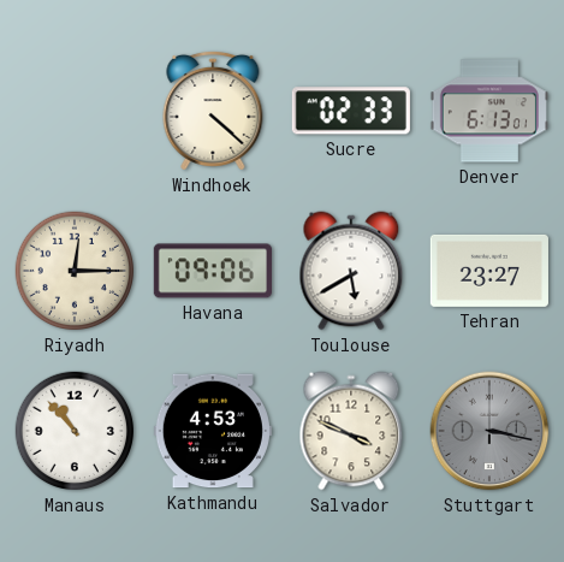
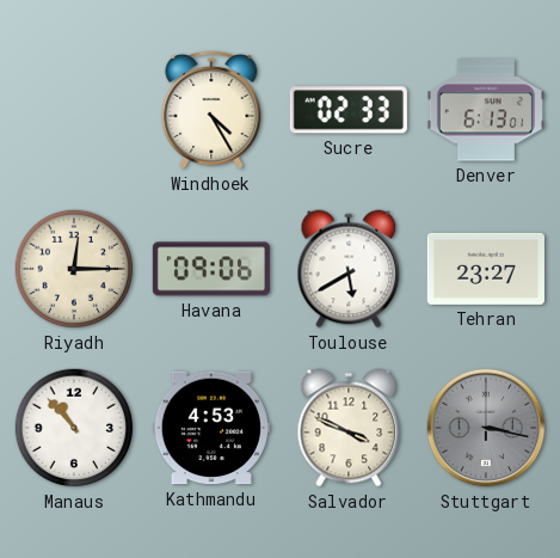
Windhoek: 4:22 -> 4:25
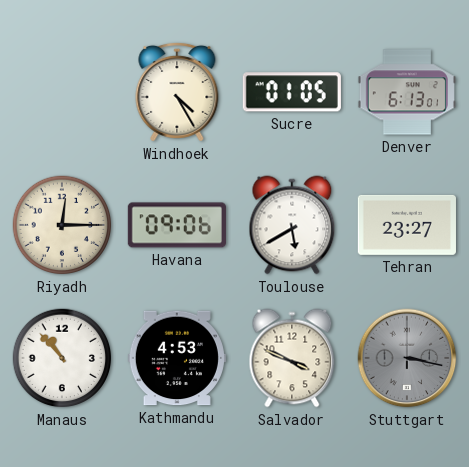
Sucre: 02:33 -> 01:05
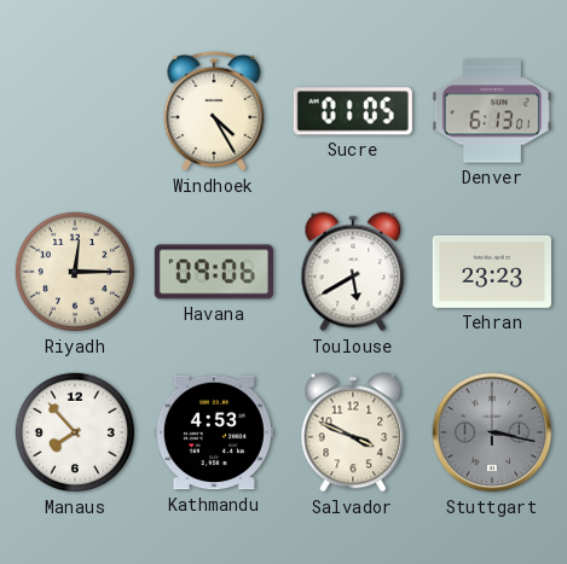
Tehran: 23:27 -> 23:23
Manaus: 10:53 -> 7:53
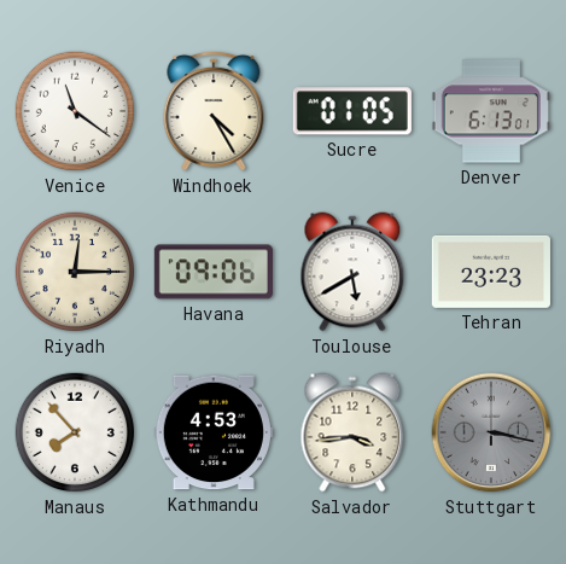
Venice: none -> 11:21
Salvador: 3:49 -> 3:44
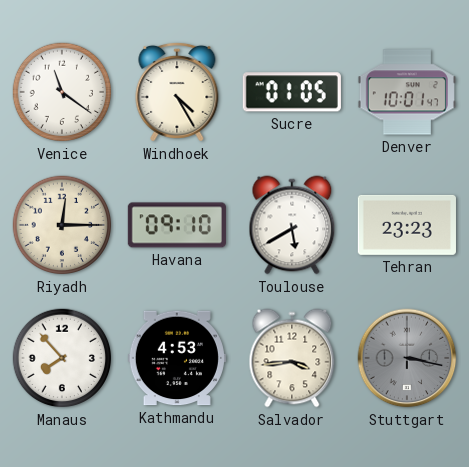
Denver: 6:13 -> 10:01
Havana: 09:06 -> 09:10
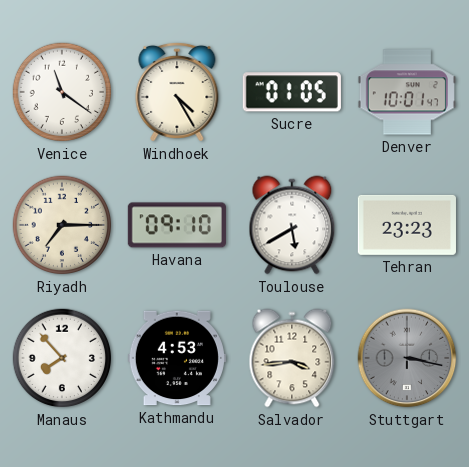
Riyadh: 12:15 -> 7:15
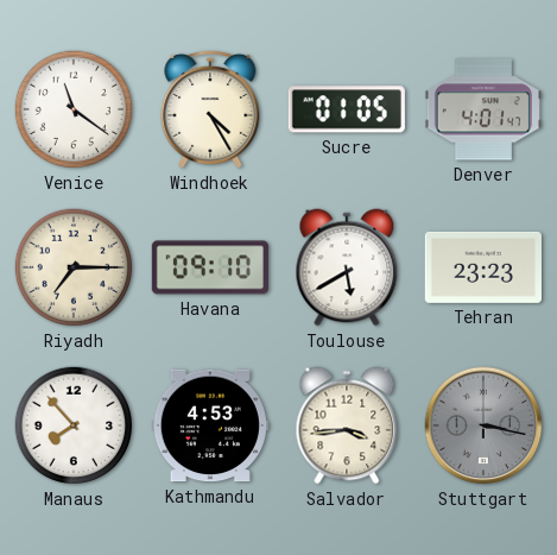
Denver: 10:01 -> 4:01
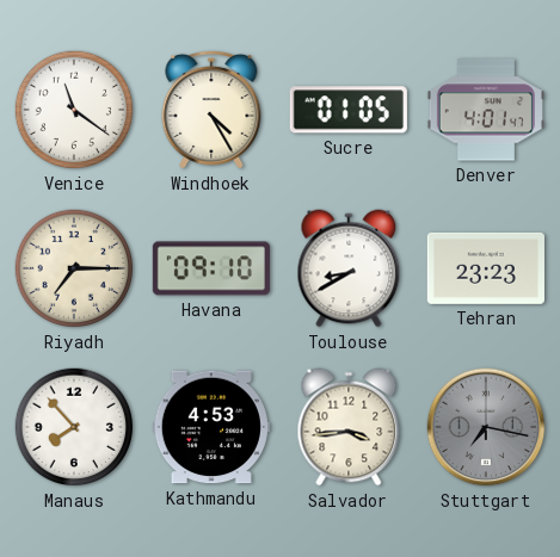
Toulouse: 5:40 -> 8:40
Stuttgart: 3:17 -> 7:17
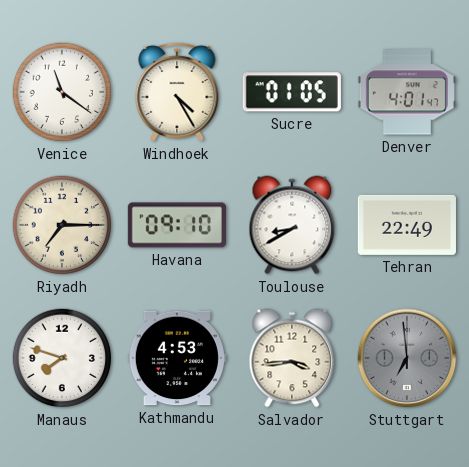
Tehran: 23:23 -> 22:49
Manaus: 7:53 -> 7:48
Stuttgart: 7:17 -> 6:59
